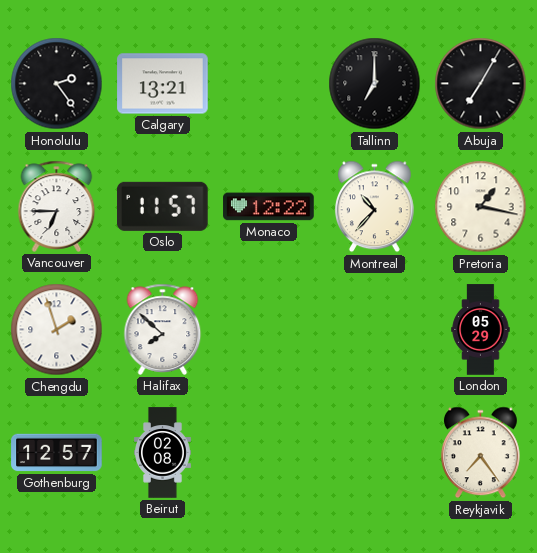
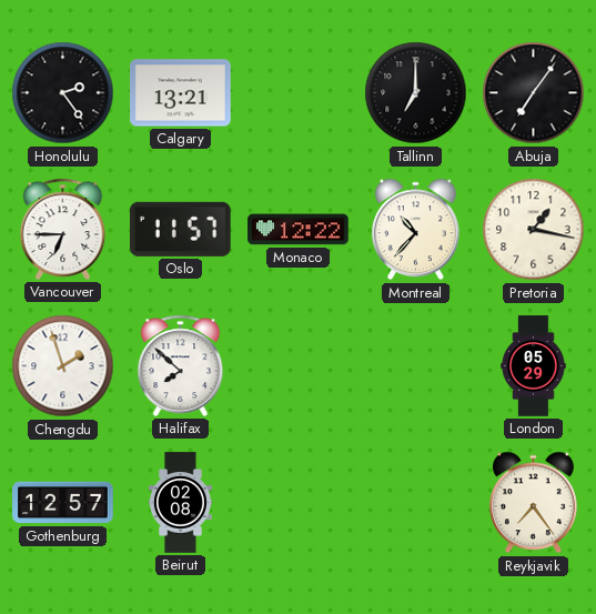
Abuja: 7:05 -> 7:06
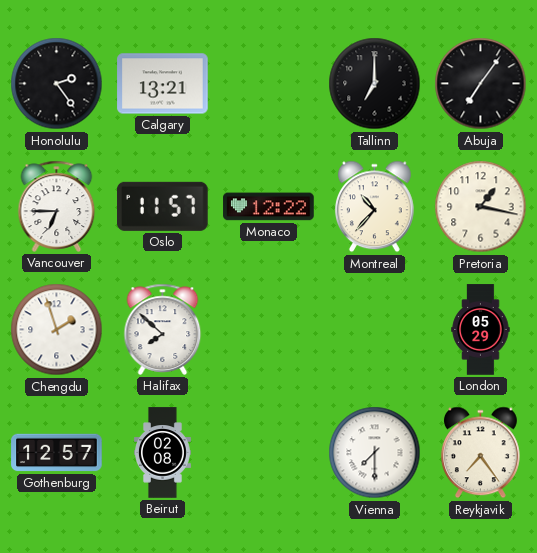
Vienna: none -> 7:30
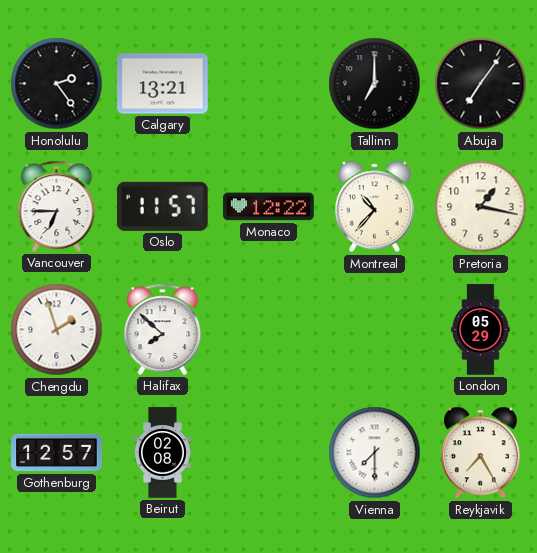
Reykjavik: 7:24 -> 7:25
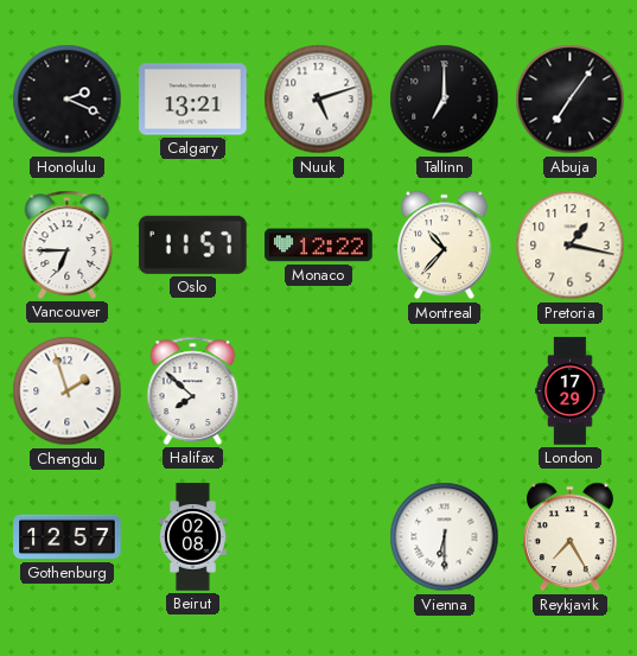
Honolulu: 2:24 -> 2:19
Nuuk: none -> 5:12
London: 05:29 -> 17:29
Vienna: 7:30 -> 6:30
